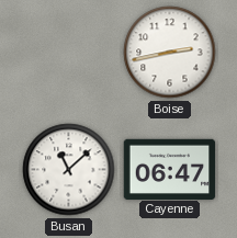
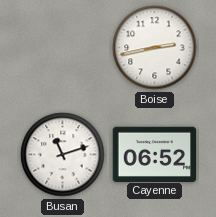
Busan: 11:08 -> 11:12
Cayenne: 06:47 -> 06:52
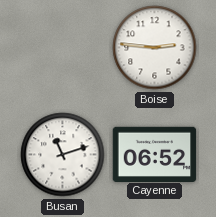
Boise: 2:43 -> 2:46
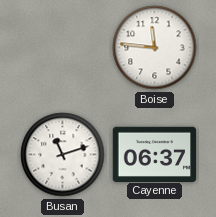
Boise: 2:46 -> 11:46
Cayenne: 06:52 -> 06:37
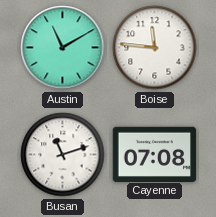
Austin: none -> 11:10
Cayenne: 06:37 -> 07:08
